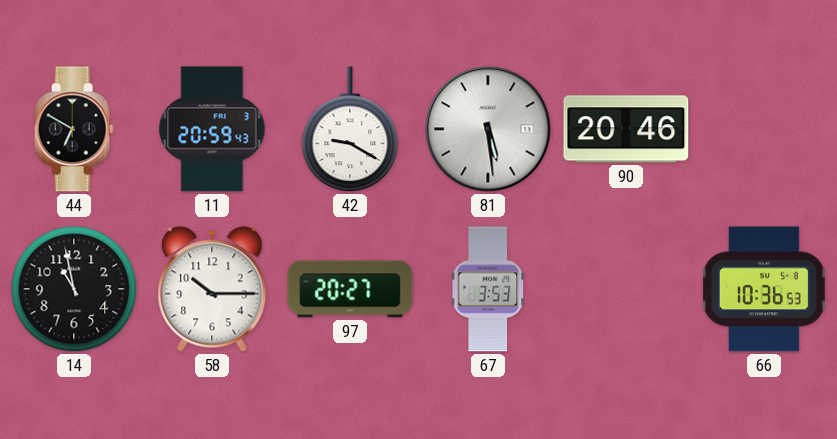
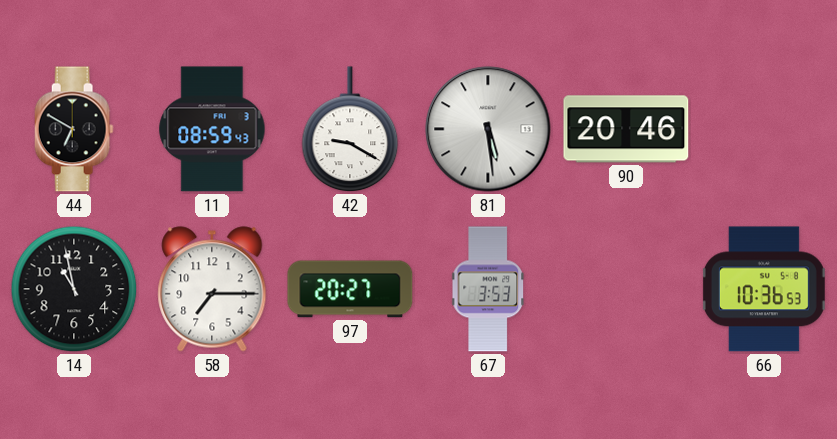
11: 20:59 -> 08:59
58: 10:15 -> 7:15
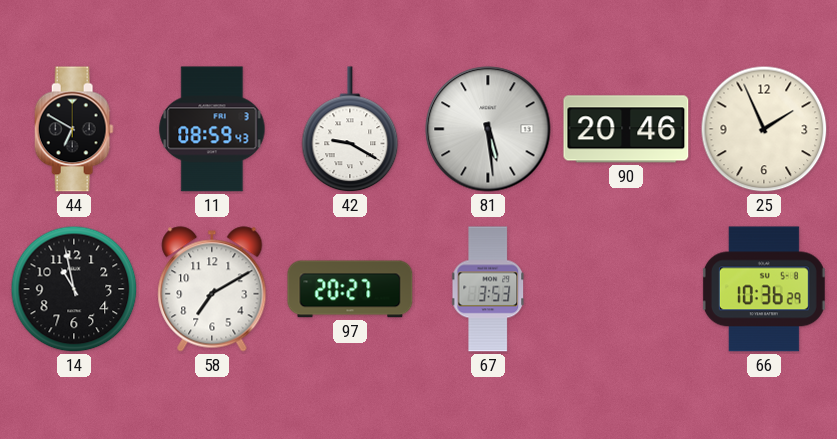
25: none -> 1:56
58: 7:15 -> 7:10
66: 10:36:53 -> 10:36:29
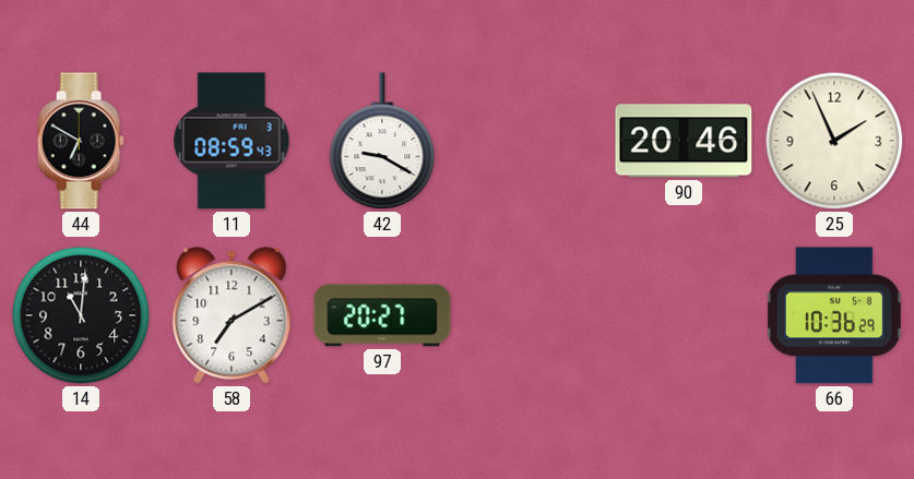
81: 5:29 -> none
14: 10:58 -> 11:01
67: 3:53 -> none
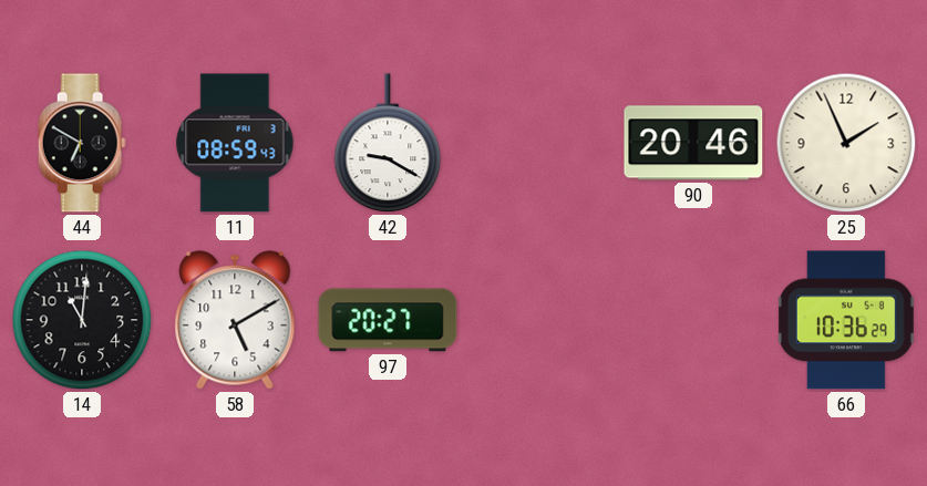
58: 7:10 -> 5:10
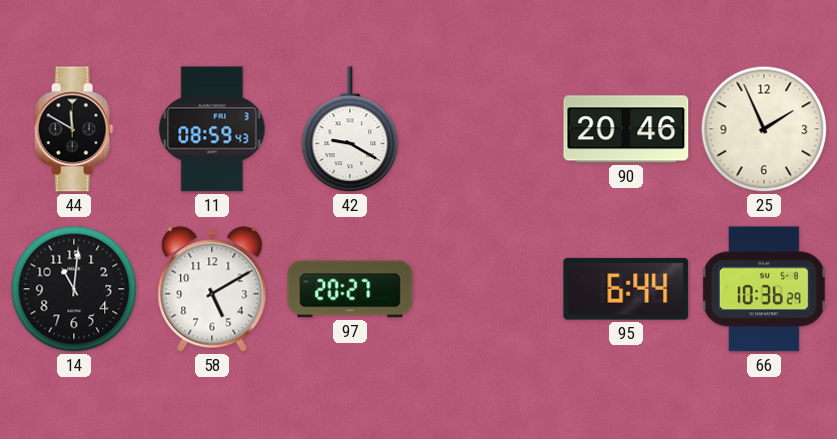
44: 6:50 -> 11:50
95: none -> 6:44
